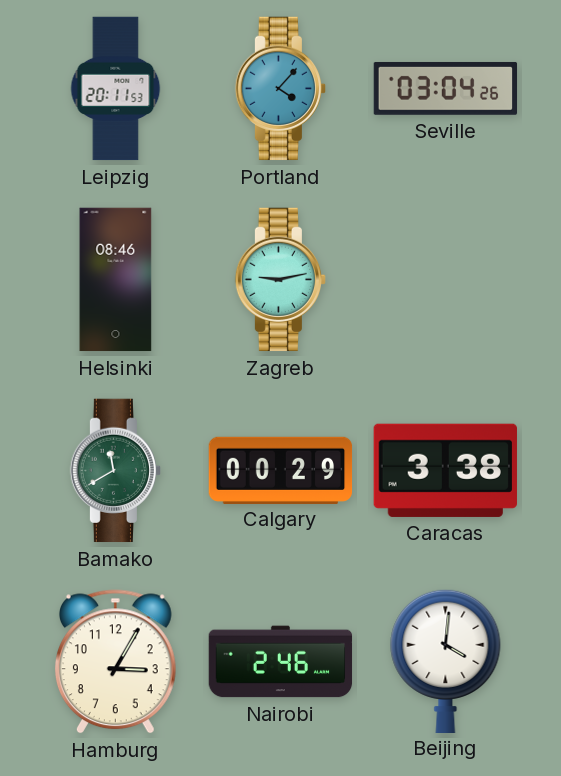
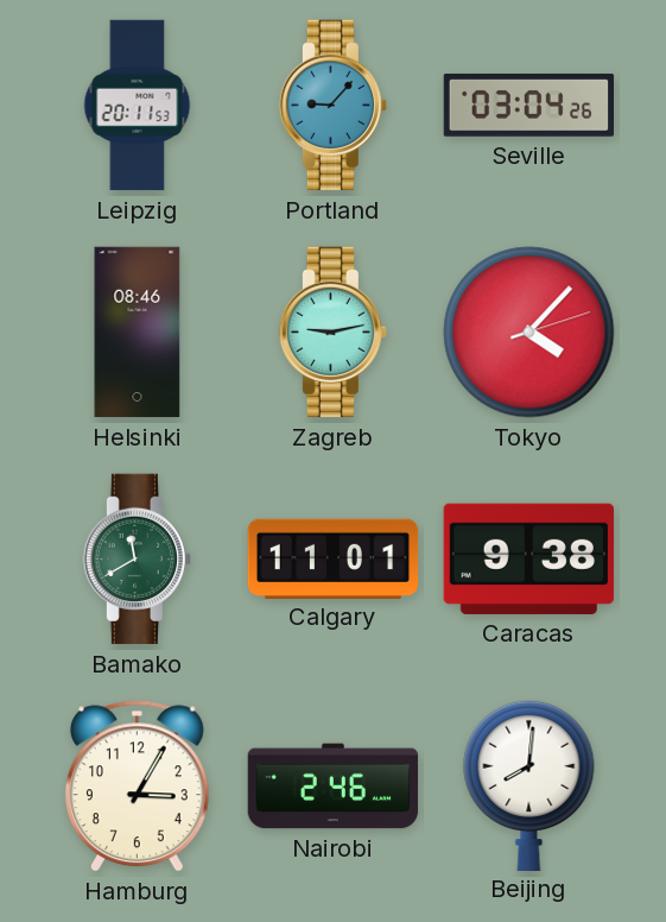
Portland: 4:07 -> 9:07
Tokyo: none -> 4:07
Calgary: 00:29 -> 11:01
Caracas: 3:38 -> 9:38
Beijing: 4:01 -> 8:01
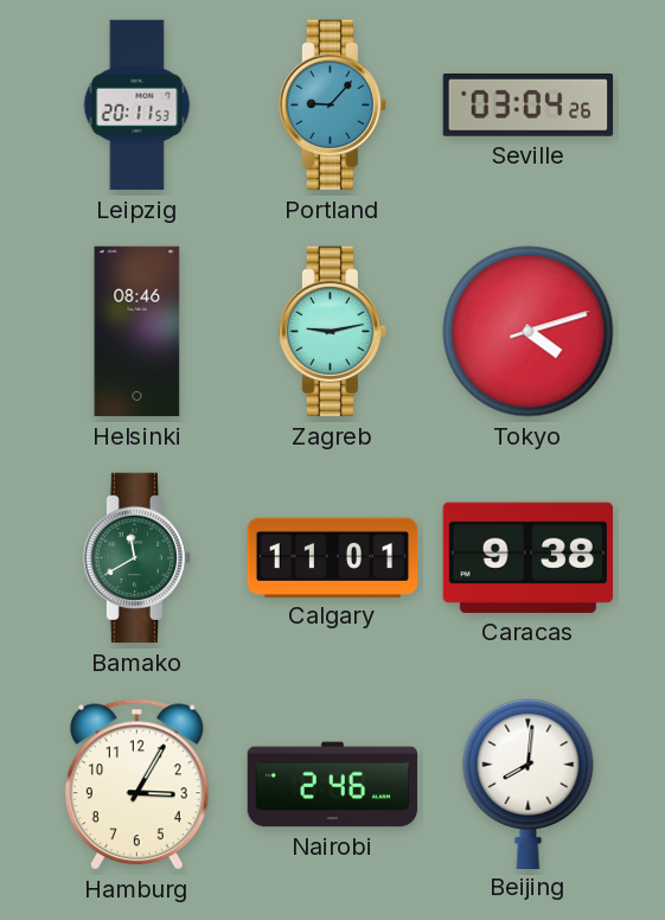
Tokyo: 4:07 -> 4:12
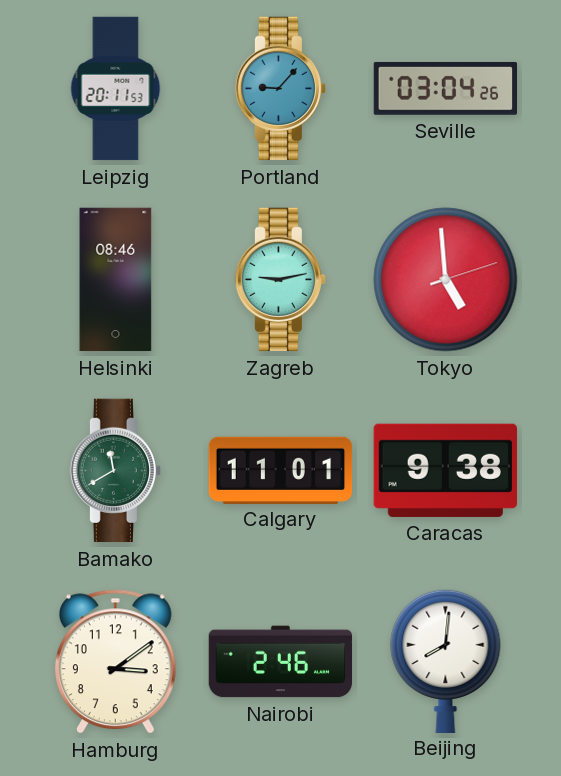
Tokyo: 4:12 -> 4:59
Hamburg: 3:05 -> 3:09
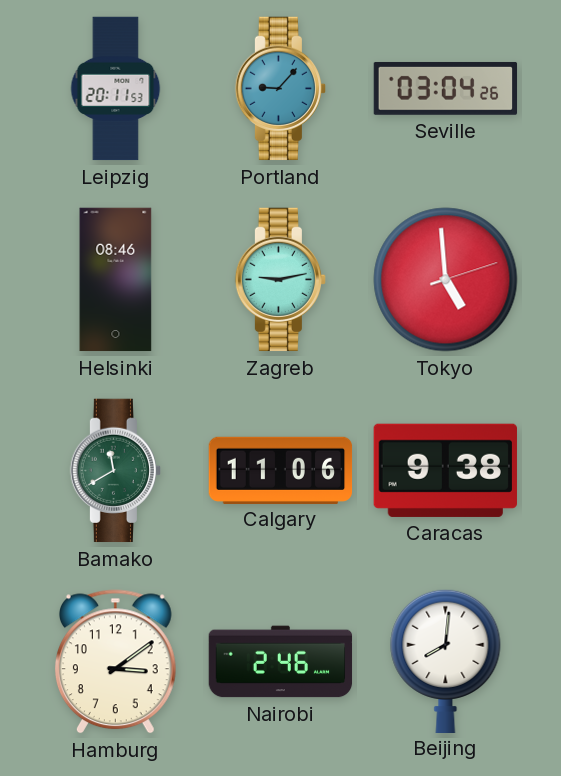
Calgary: 11:01 -> 11:06
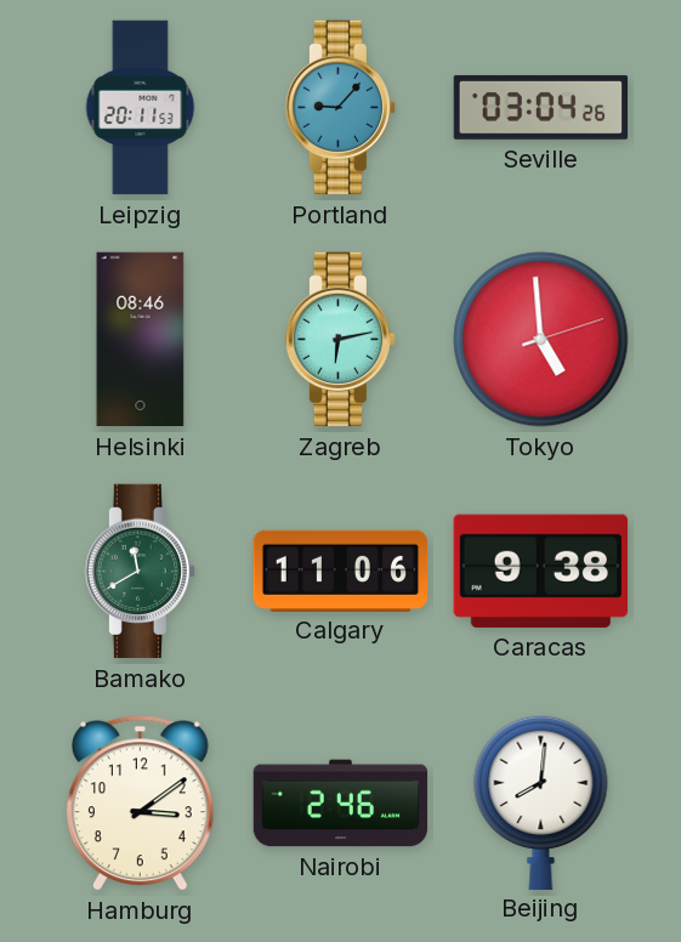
Zagreb: 9:13 -> 6:13
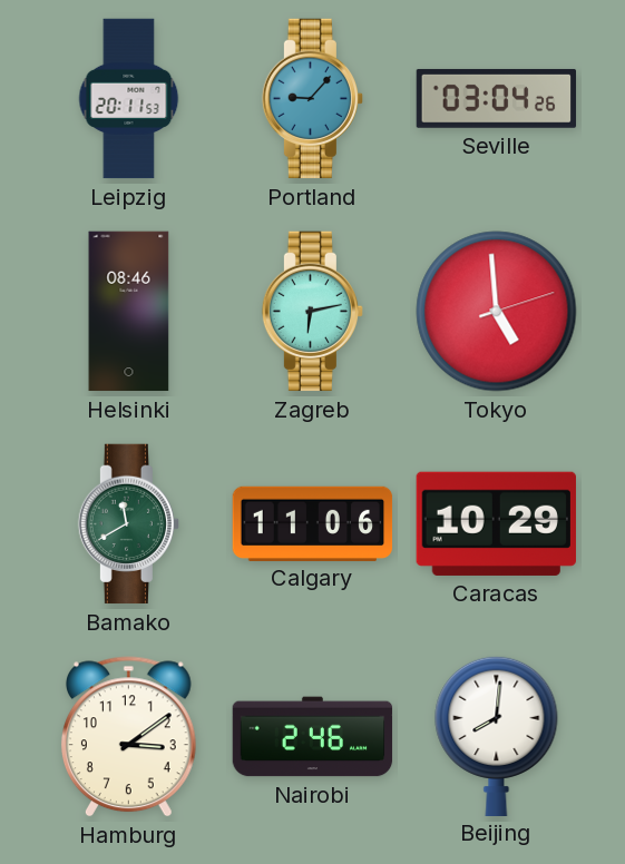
Caracas: 9:38 -> 10:29
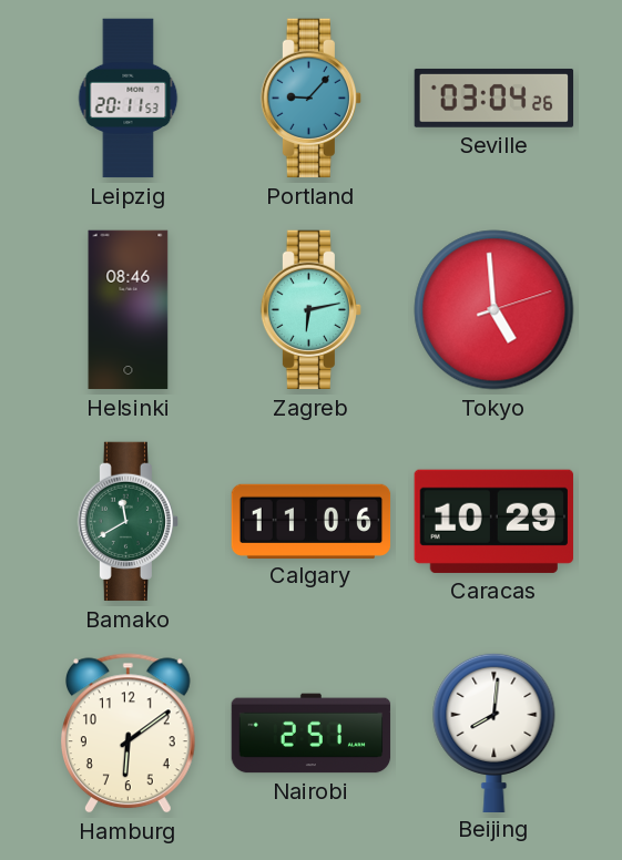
Hamburg: 3:09 -> 6:09
Nairobi: 2:46 -> 2:51
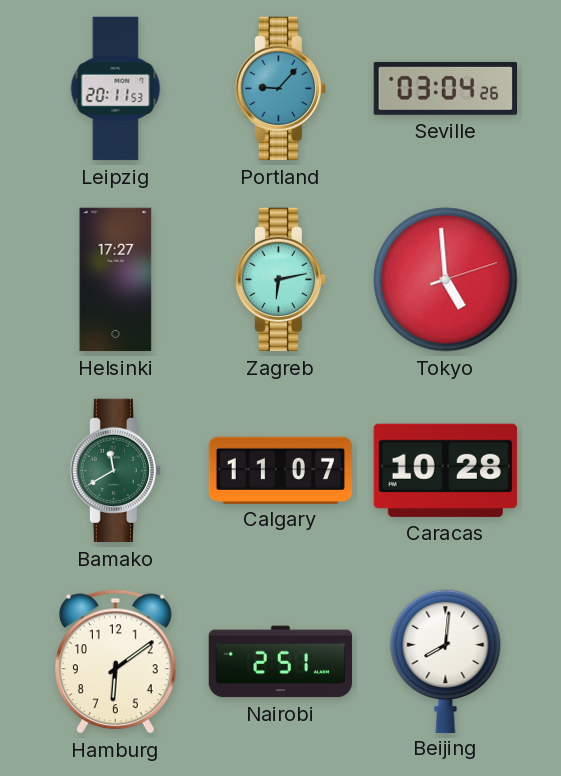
Helsinki: 08:46 -> 17:27
Calgary: 11:06 -> 11:07
Caracas: 10:29 -> 10:28
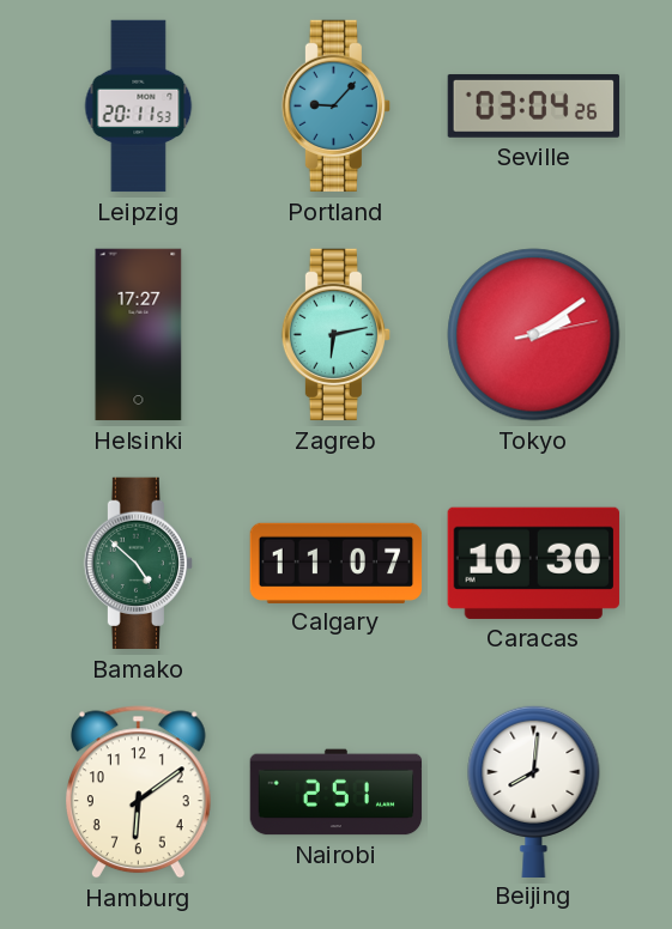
Tokyo: 4:59 -> 2:09
Bamako: 11:40 -> 4:52
Caracas: 10:28 -> 10:30
